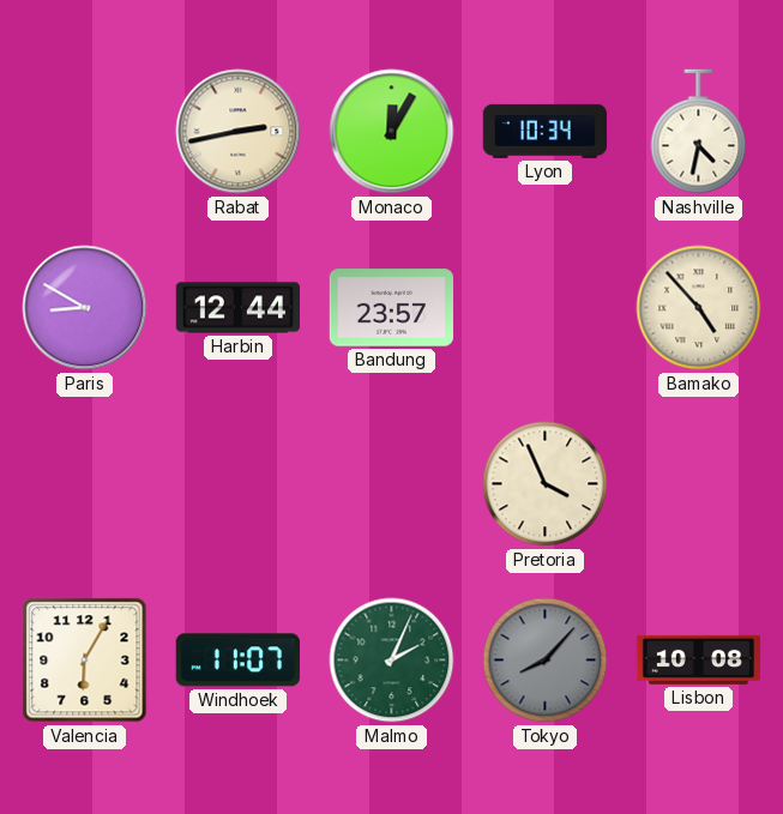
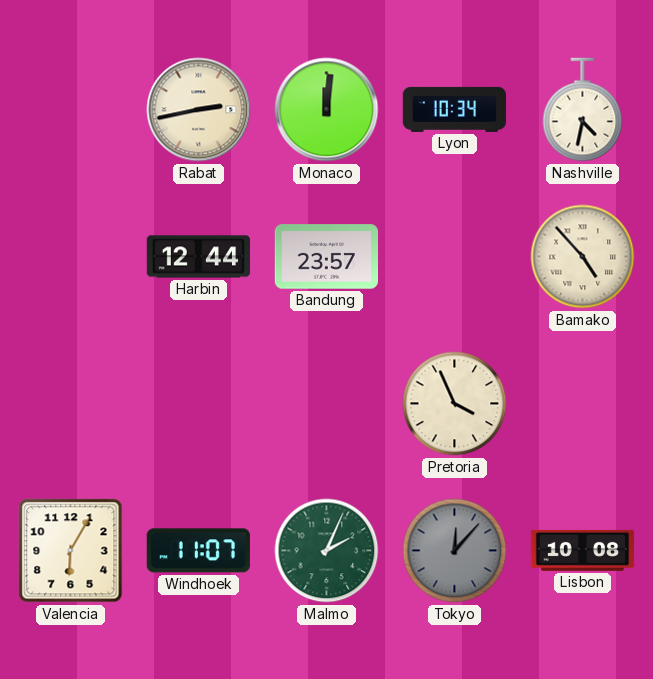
Monaco: 12:05 -> 12:01
Paris: 8:50 -> none
Tokyo: 8:07 -> 12:07
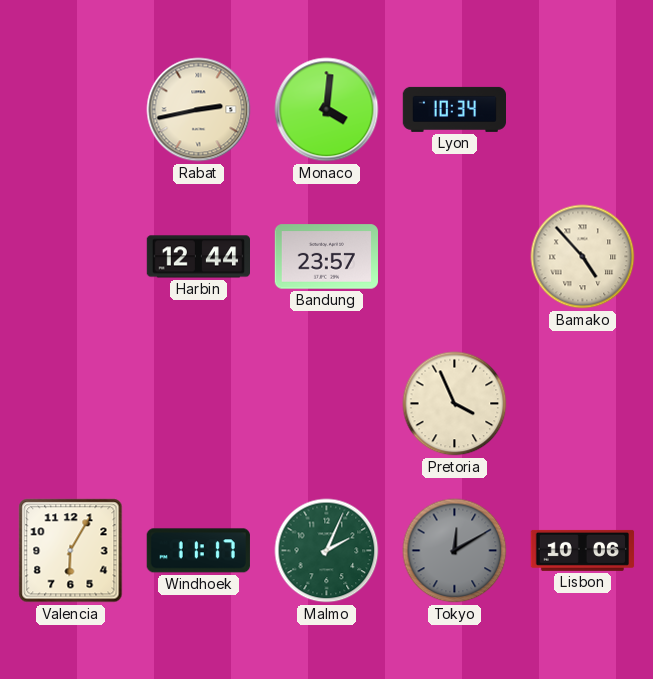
Monaco: 12:01 -> 4:01
Nashville: 4:32 -> none
Windhoek: 11:07 -> 11:17
Tokyo: 12:07 -> 12:10
Lisbon: 10:08 -> 10:06
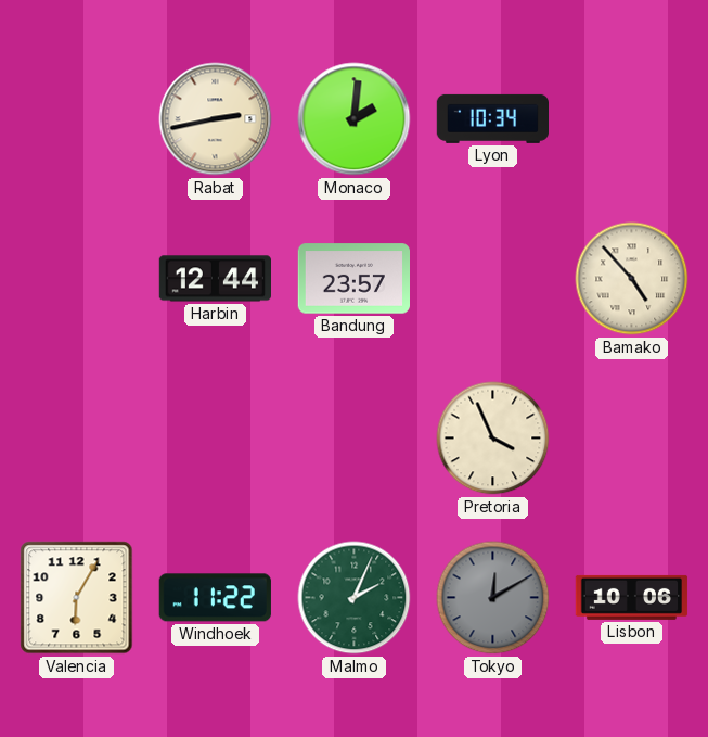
Monaco: 4:01 -> 2:01
Windhoek: 11:17 -> 11:22
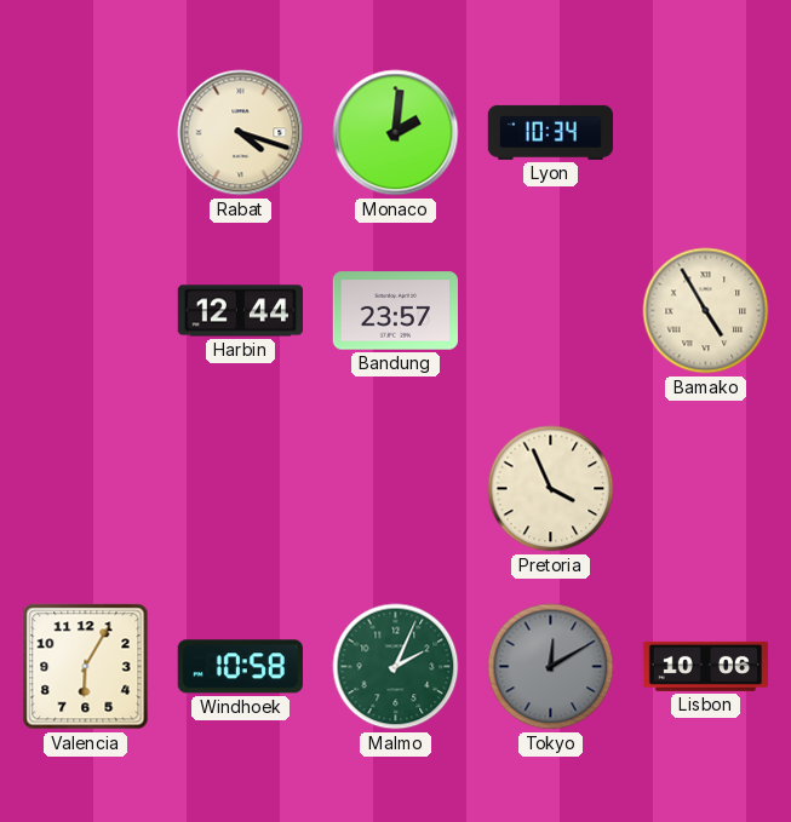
Rabat: 2:43 -> 4:18
Bamako: 4:53 -> 4:55
Windhoek: 11:22 -> 10:58
